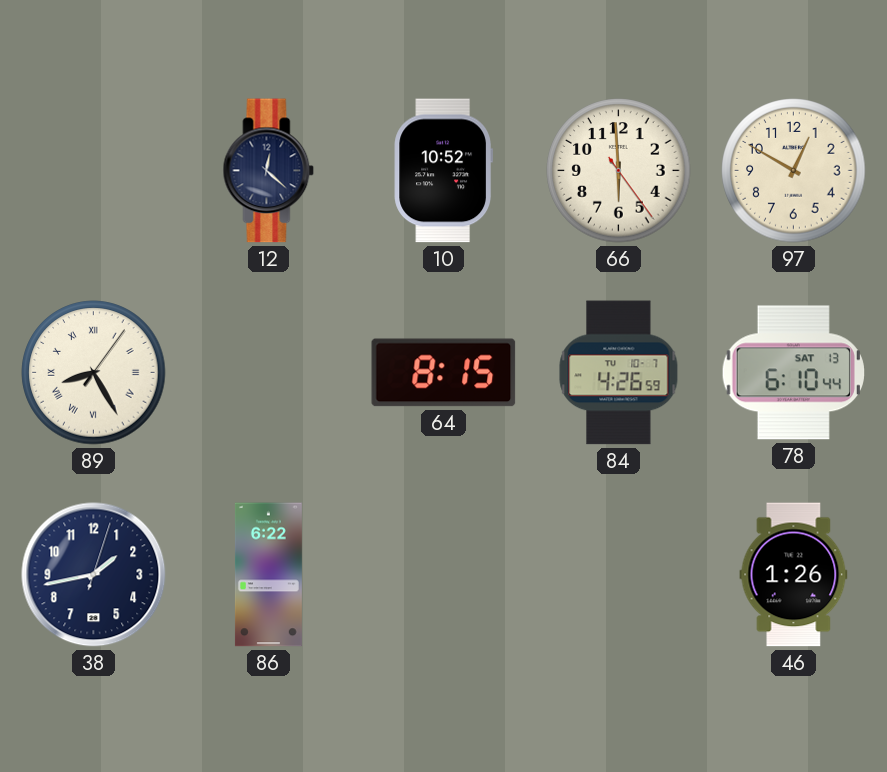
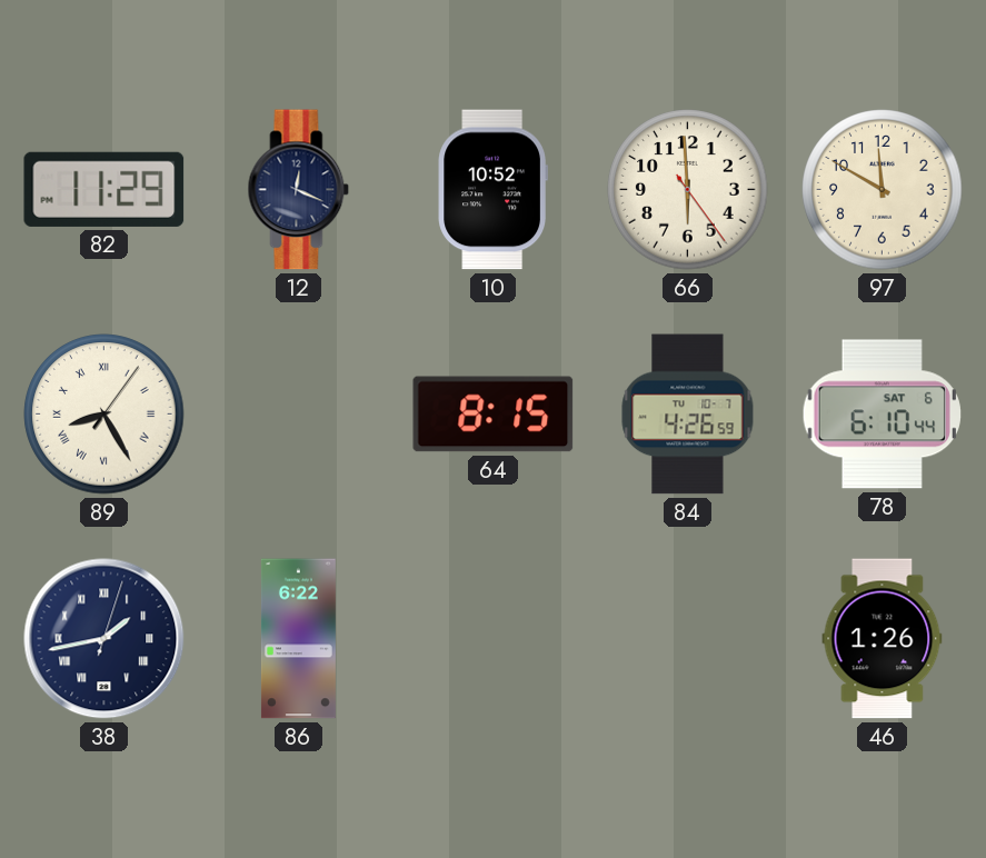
82: none -> 11:29
12: 12:22 -> 12:19
97: 12:50 -> 11:50
78 date: SAT 13 -> SAT 6
38 numerals: Arabic -> Roman
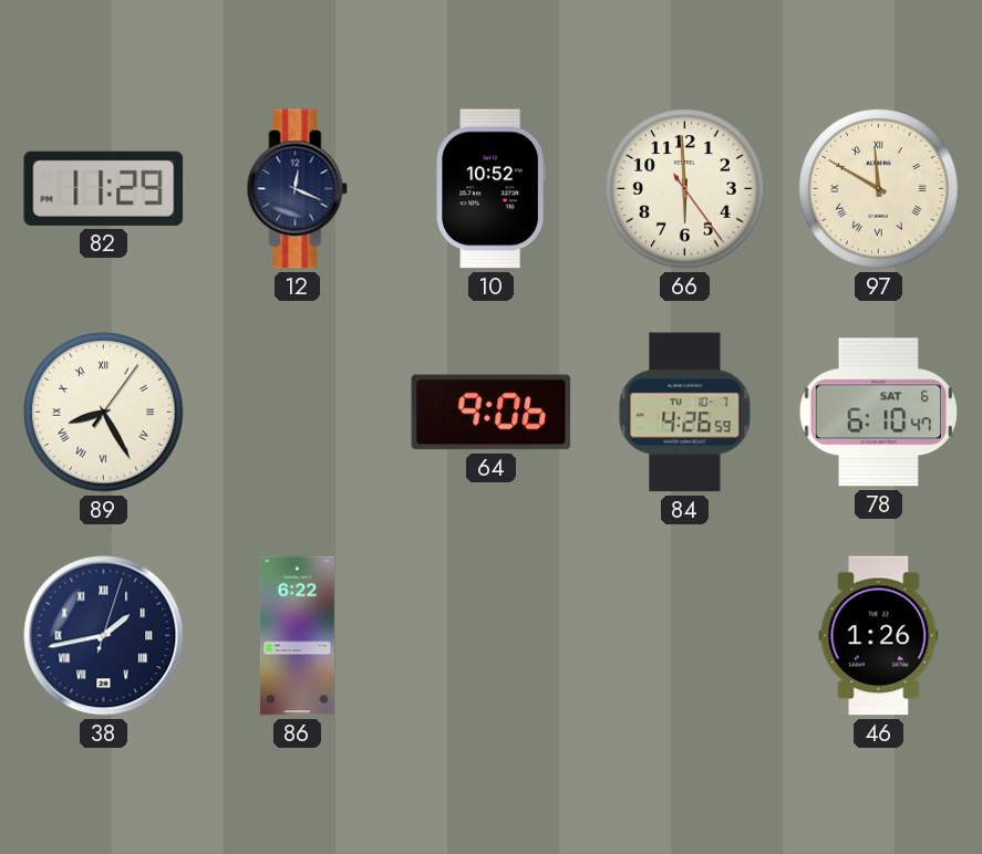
97 numerals: Arabic -> Roman
64: 8:15 -> 9:06
78: 6:10:44 -> 6:10:47
